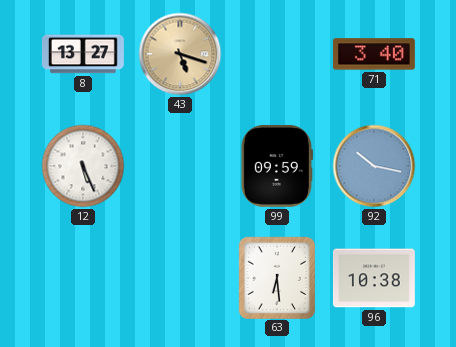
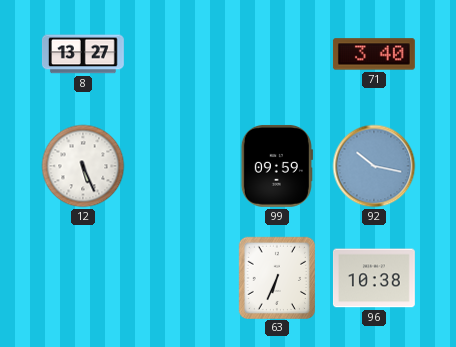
43: 5:18 -> none
63: 6:29 -> 6:34
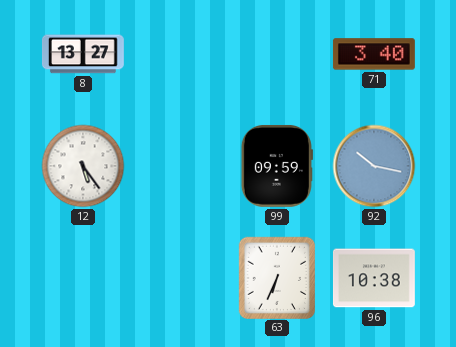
12: 5:26 -> 5:24
